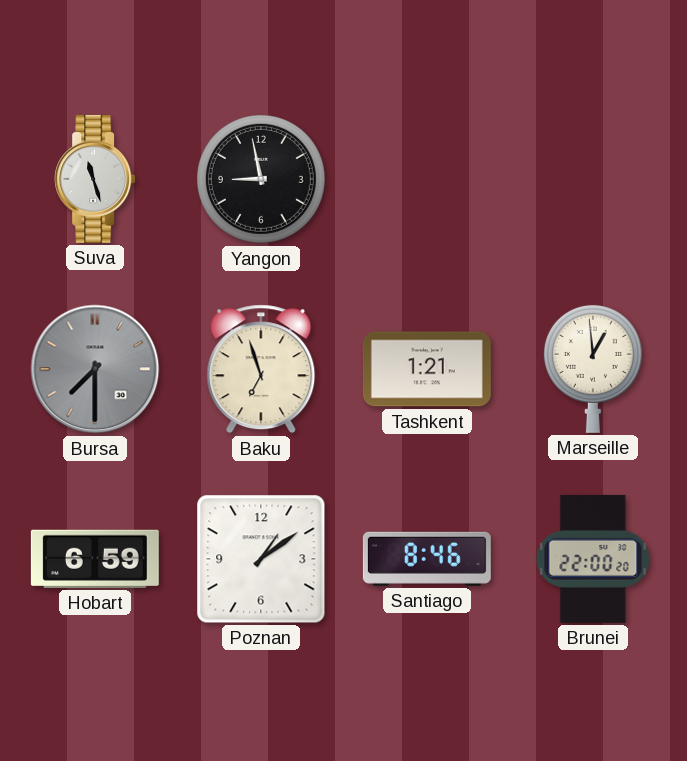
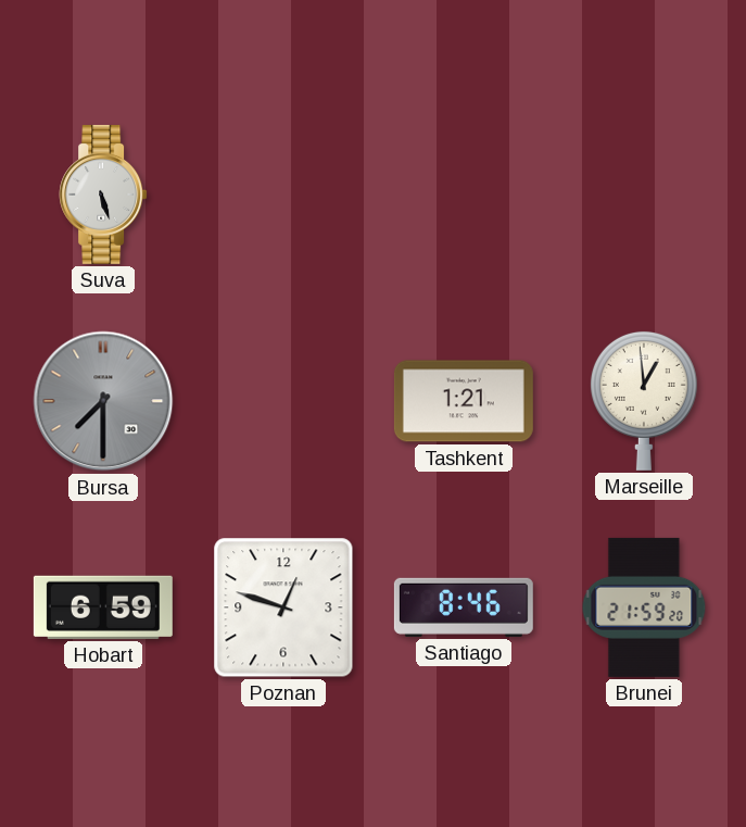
Suva: 11:27 -> 5:27
Yangon: 8:58 -> none
Baku: 6:57 -> none
Poznan: 1:09 -> 12:48
Brunei: 22:00 -> 21:59
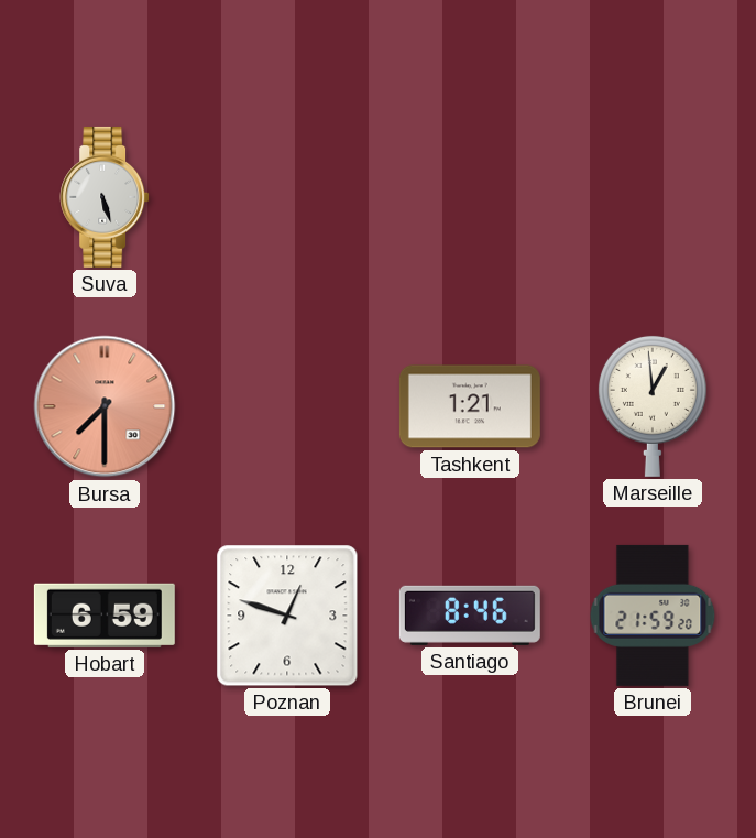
Bursa dial: grey -> salmon
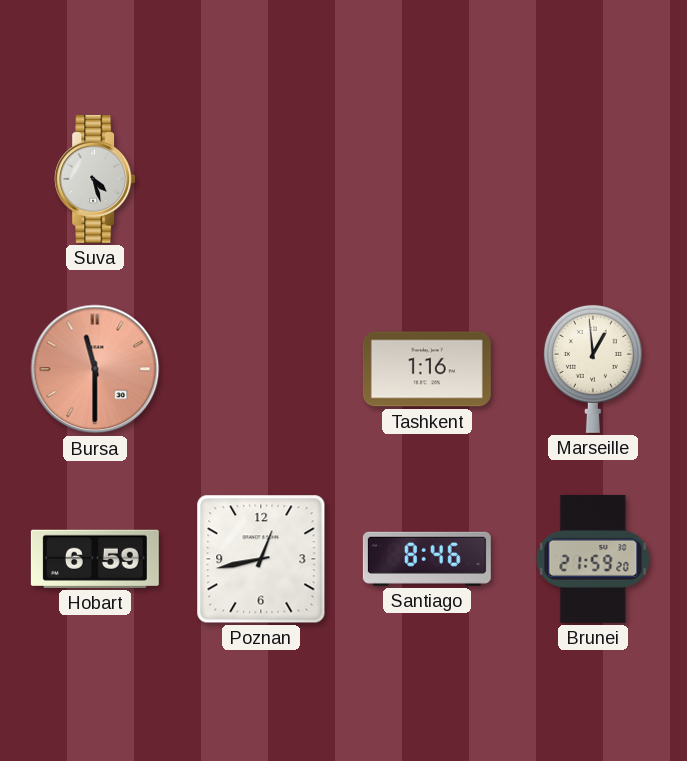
Suva: 5:27 -> 4:27
Bursa: 7:30 -> 11:30
Tashkent: 1:21 -> 1:16
Poznan: 12:48 -> 12:43
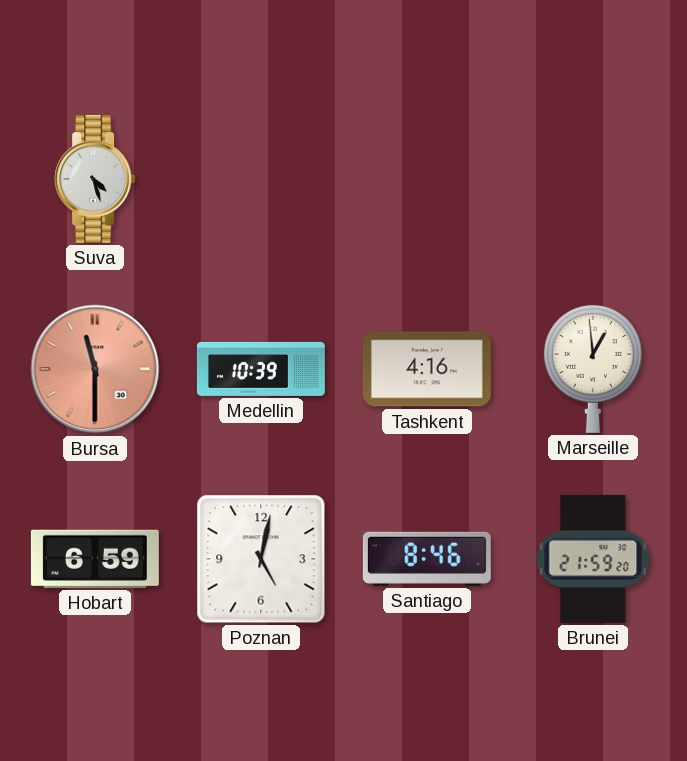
Medellin: none -> 10:39
Tashkent: 1:16 -> 4:16
Poznan: 12:43 -> 5:02
